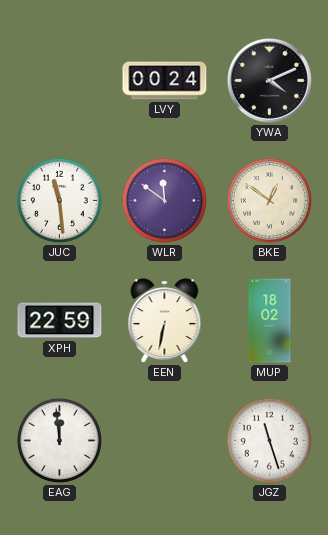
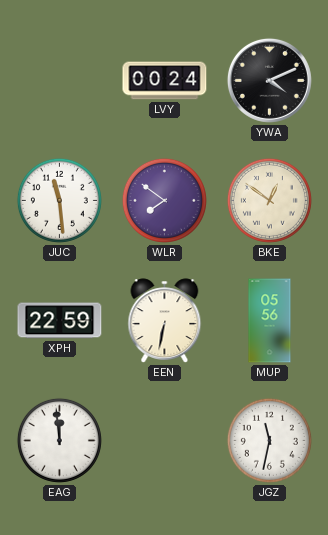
WLR: 11:51 -> 7:51
MUP: 18:02 -> 05:56
JGZ: 11:27 -> 11:32
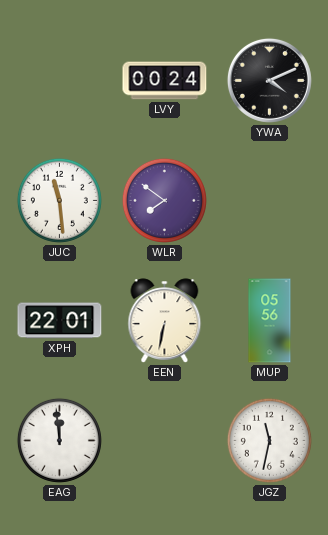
BKE: 12:51 -> none
XPH: 22:59 -> 22:01
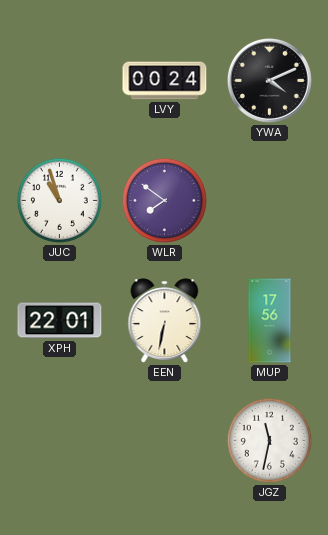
JUC: 11:29 -> 10:57
MUP: 05:56 -> 17:56
EAG: 11:59 -> none
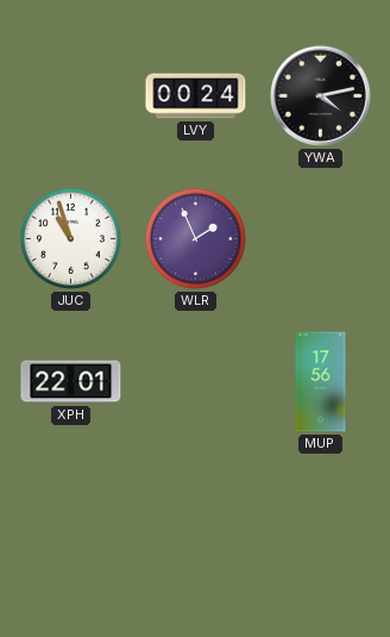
YWA: 4:11 -> 4:13
WLR: 7:51 -> 1:56
EEN: 6:32 -> none
JGZ: 11:32 -> none
